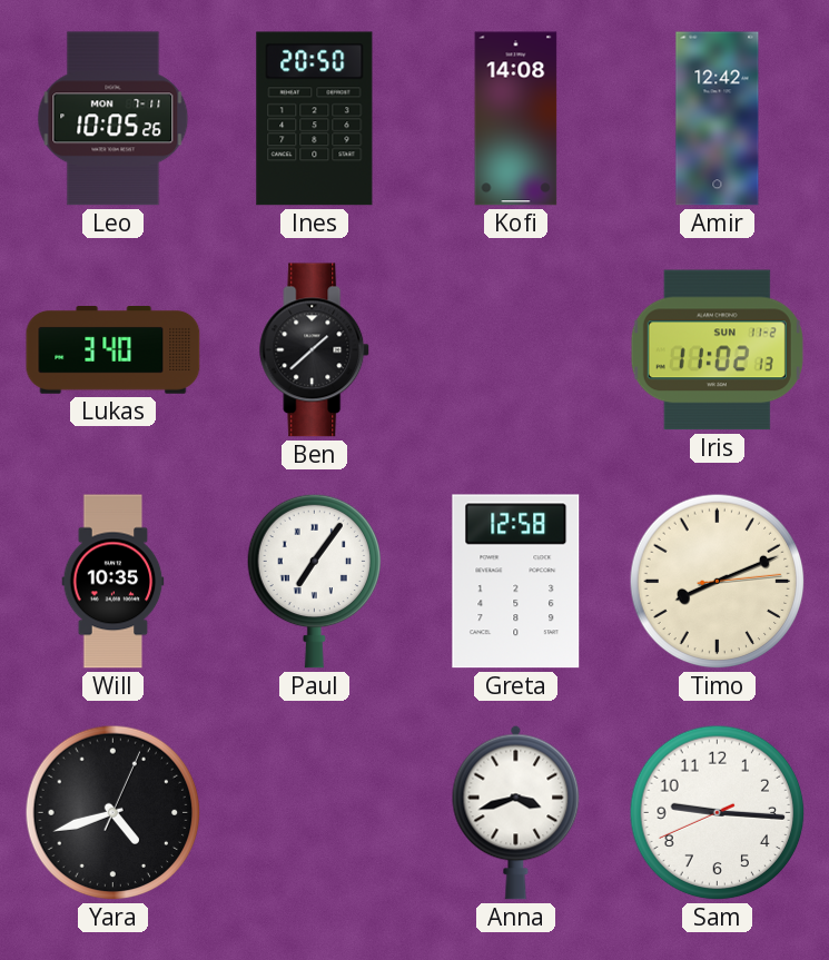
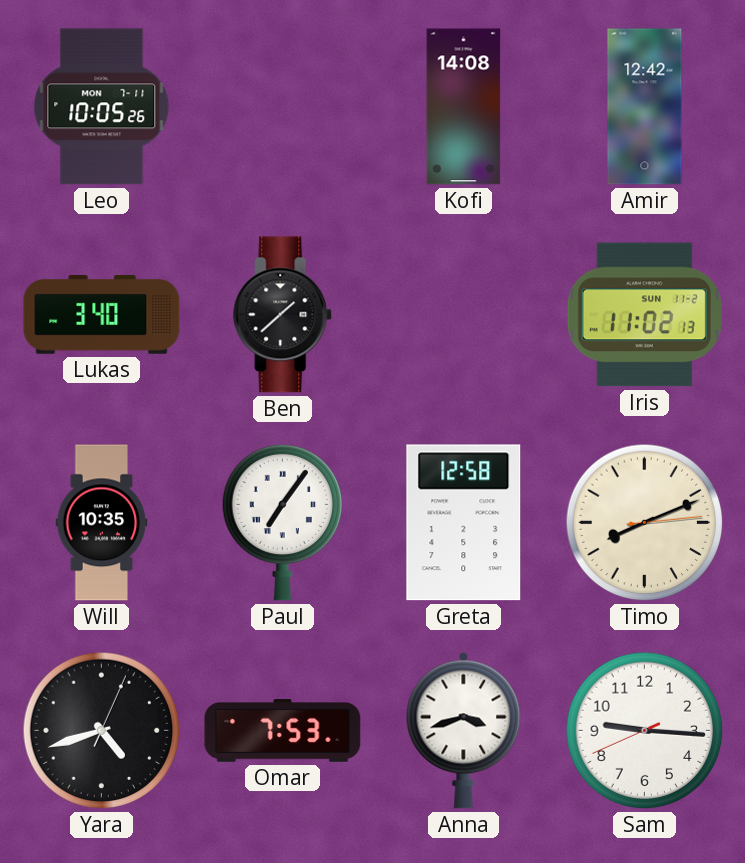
Ines: 20:50 -> none
Omar: none -> 7:53
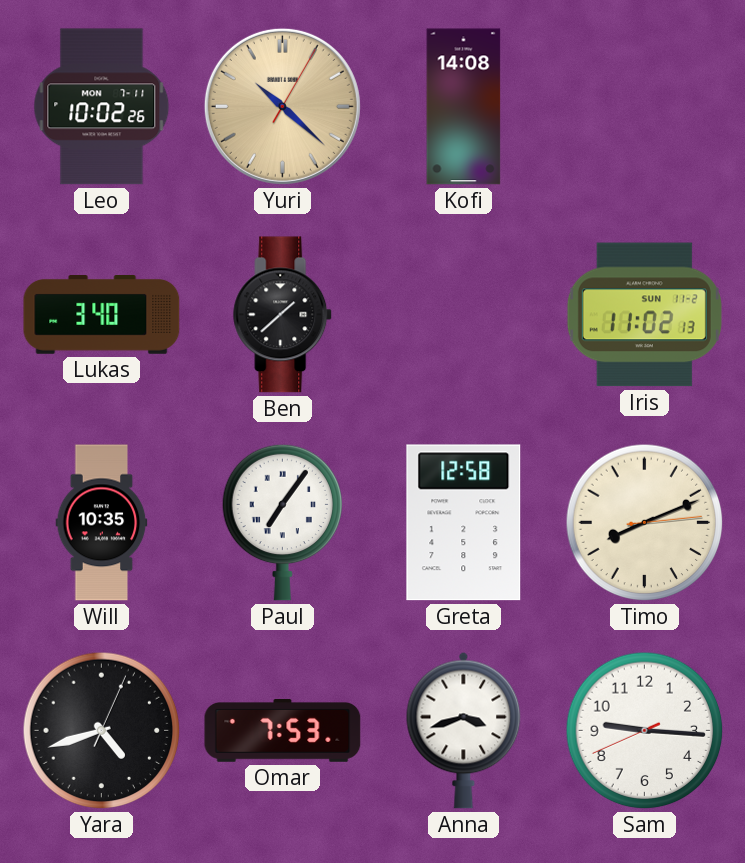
Leo: 10:05 -> 10:02
Yuri: none -> 10:22
Amir: 12:42 -> none
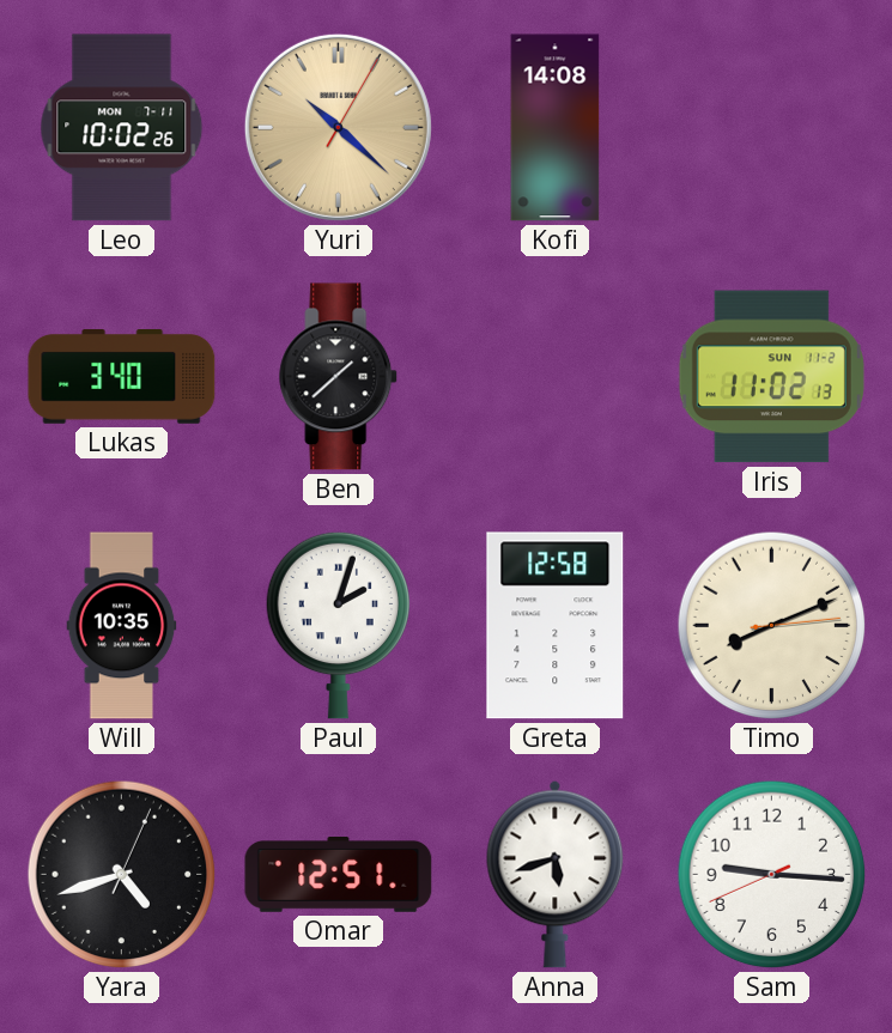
Paul: 7:06 -> 2:03
Omar: 7:53 -> 12:51
Anna: 3:42 -> 5:42
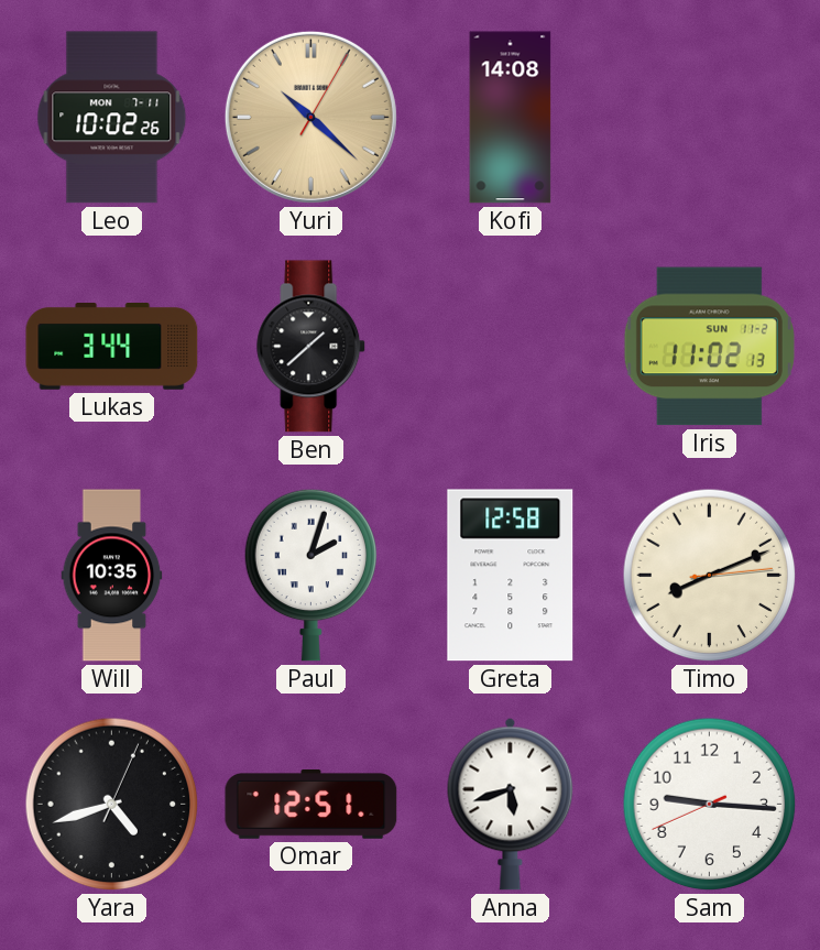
Lukas: 3:40 -> 3:44
